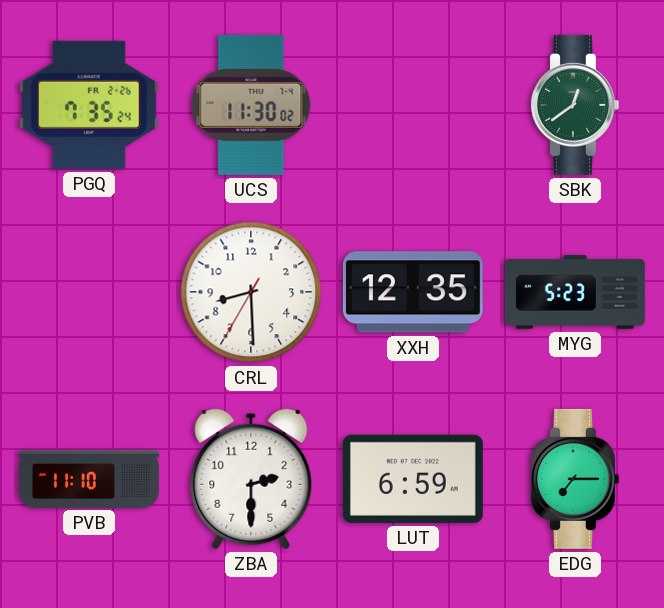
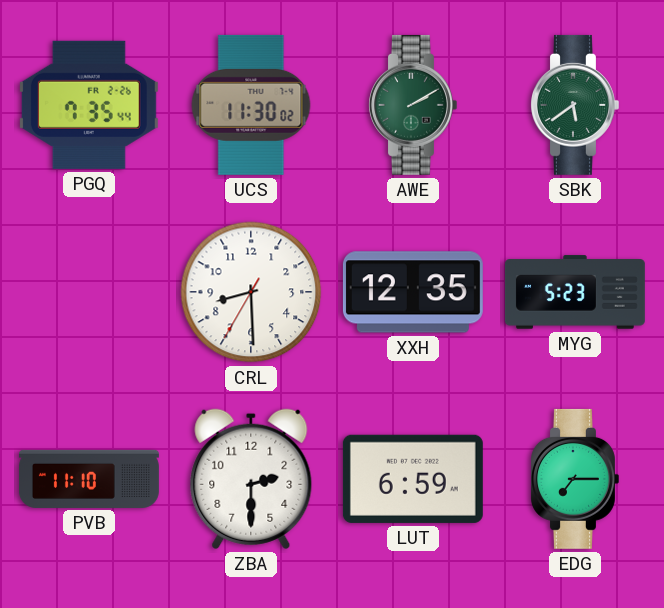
PGQ: 7:35:24 -> 7:35:44
AWE: none -> 2:10
SBK: 12:39 -> 5:39
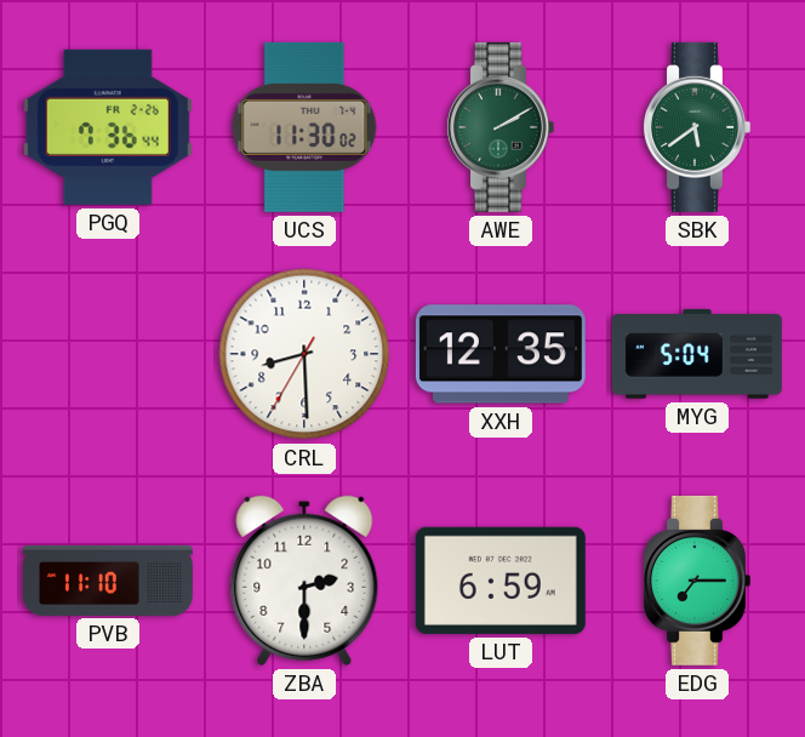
PGQ: 7:35 -> 7:36
MYG: 5:23 -> 5:04
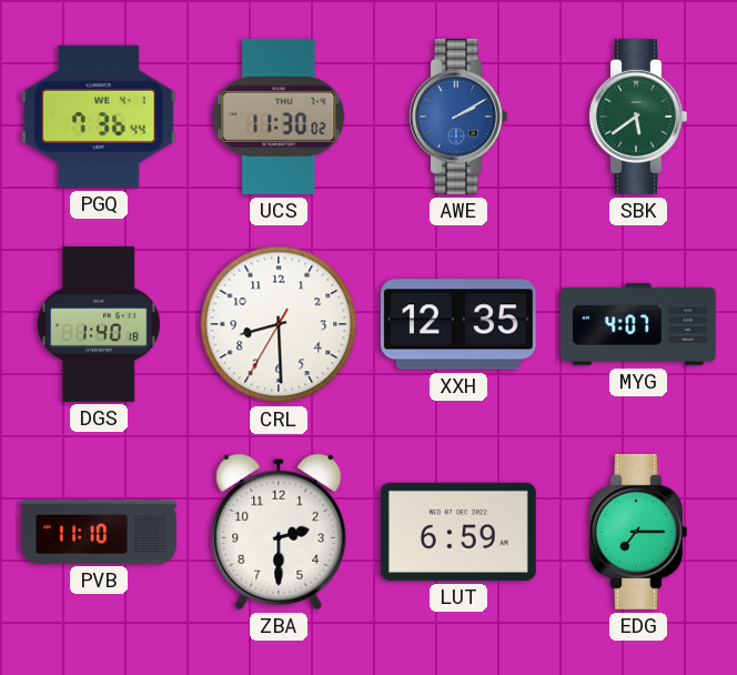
PGQ date: FR 2-26 -> WE 4-1
AWE dial: green -> blue
DGS: none -> 1:40
MYG: 5:04 -> 4:07
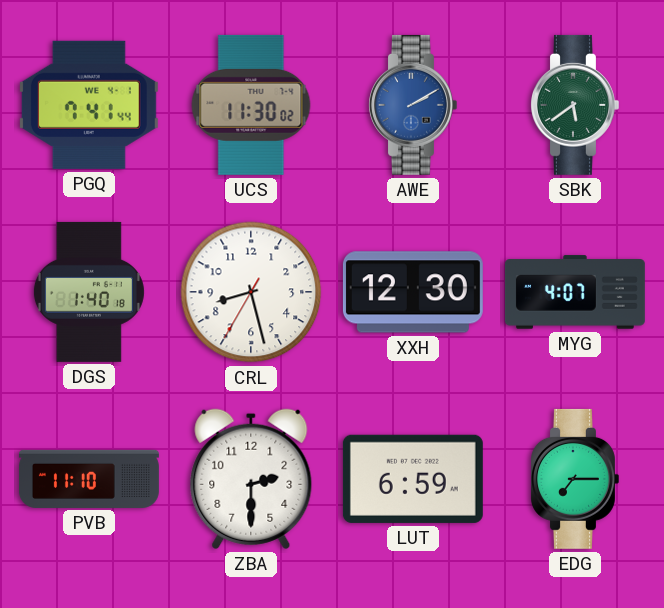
PGQ: 7:36 -> 7:41
CRL: 8:29 -> 8:27
XXH: 12:35 -> 12:30
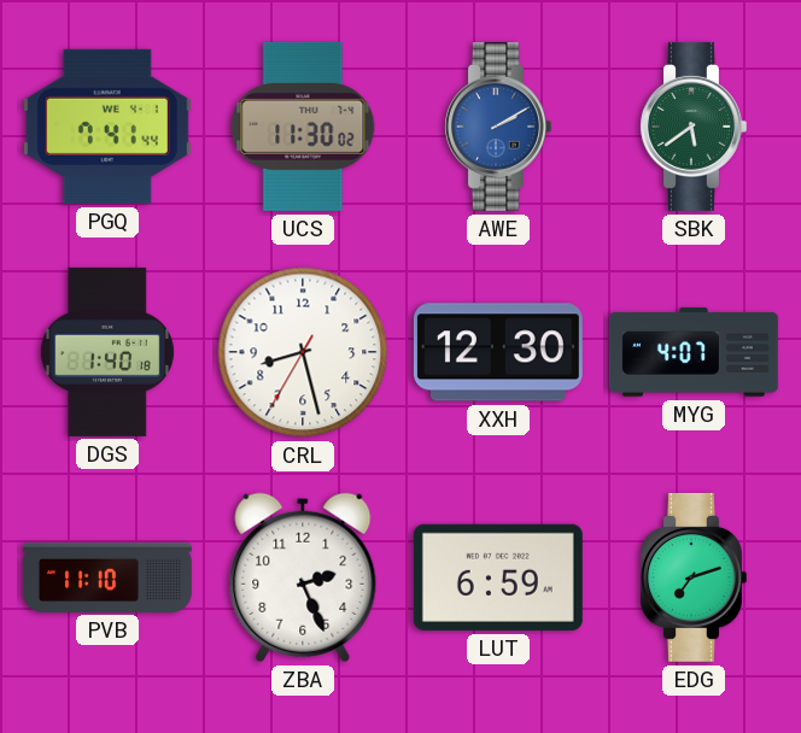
ZBA: 2:30 -> 2:26
EDG: 7:15 -> 7:12
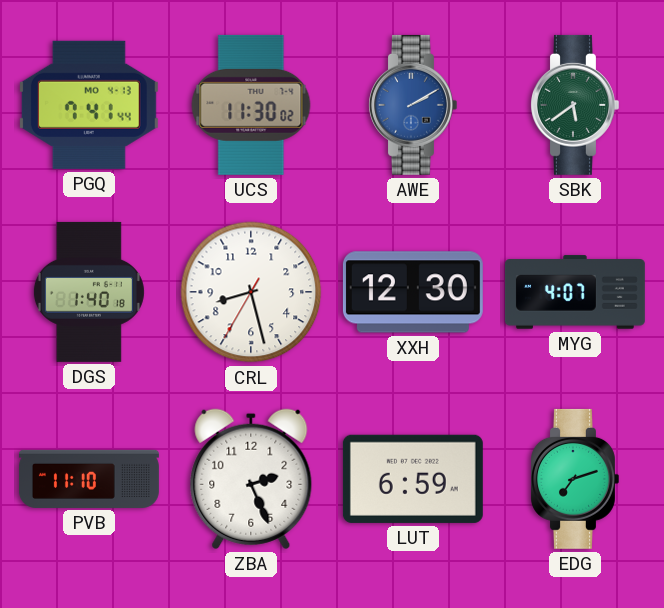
PGQ date: WE 4-1 -> MO 4-13
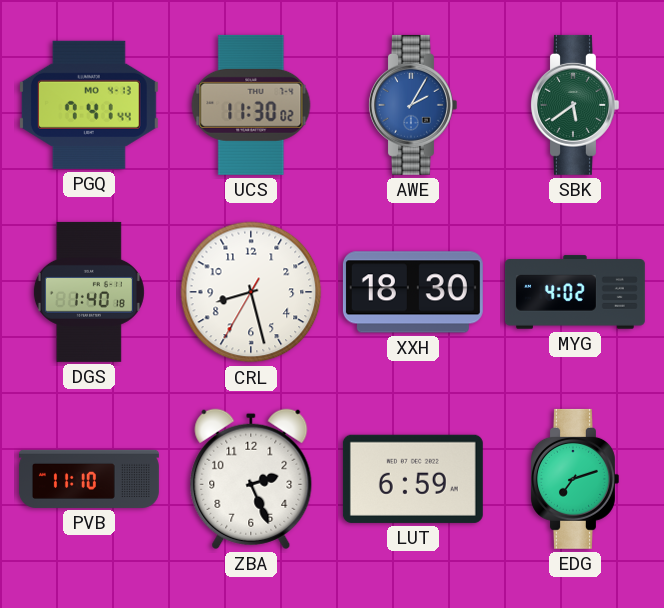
AWE: 2:10 -> 2:05
XXH: 12:30 -> 18:30
MYG: 4:07 -> 4:02
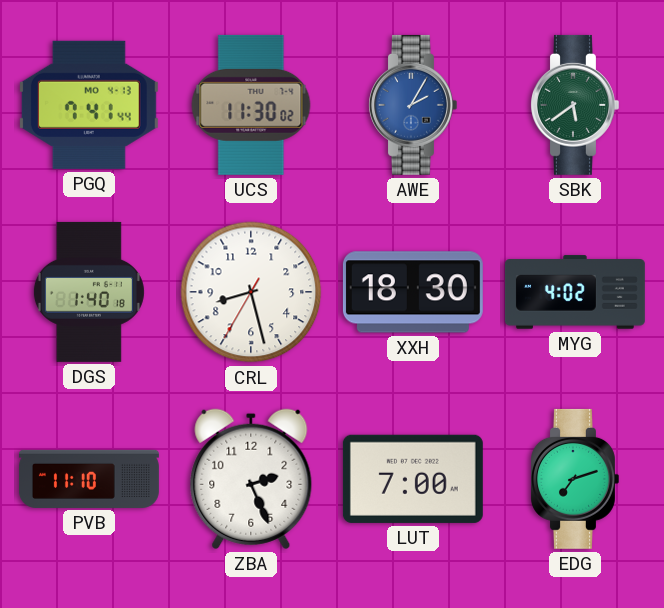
LUT: 6:59 -> 7:00
